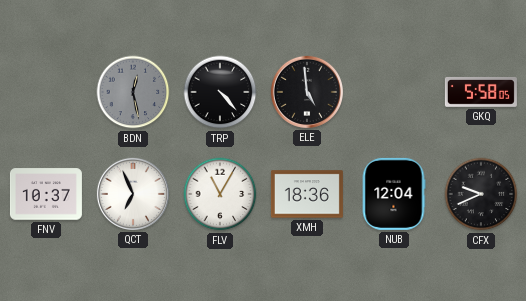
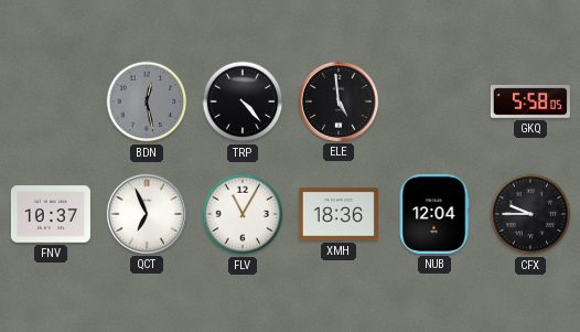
CFX: 9:41 -> 9:45
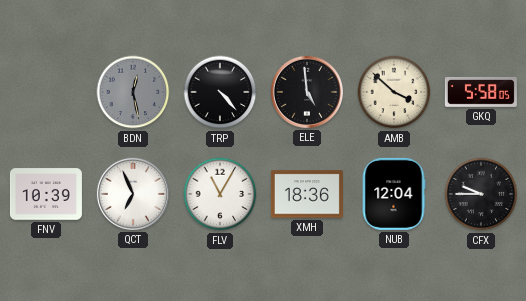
AMB: none -> 3:52
FNV: 10:37 -> 10:39
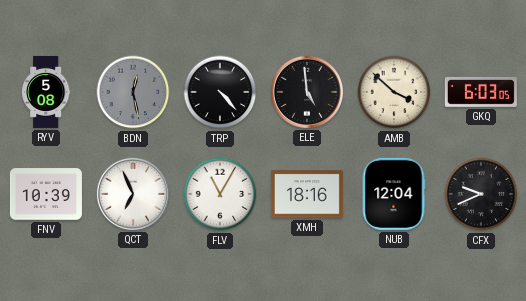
RYV: none -> 5:08
GKQ: 5:58 -> 6:03
XMH: 18:36 -> 18:16
CFX: 9:45 -> 9:41
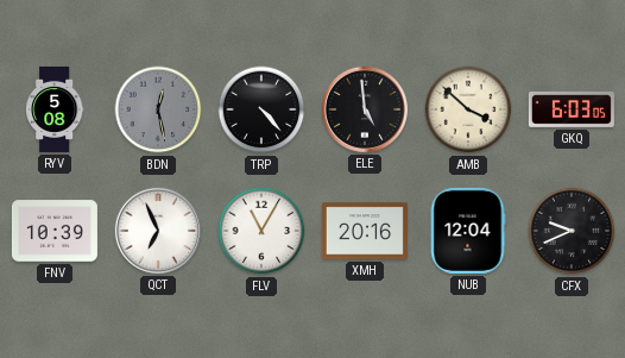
XMH: 18:16 -> 20:16
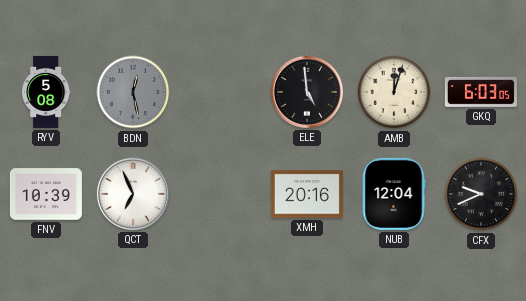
TRP: 4:23 -> none
AMB: 3:52 -> 12:03
FLV: 11:05 -> none
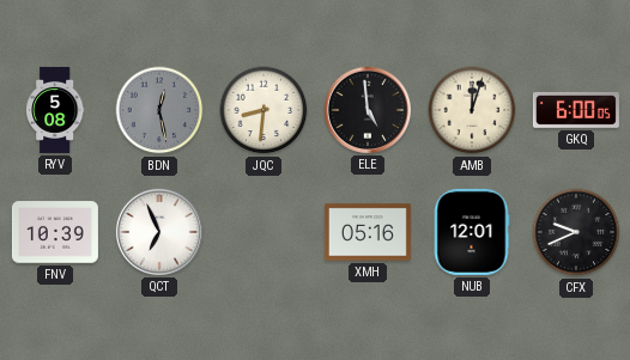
JQC: none -> 8:31
GKQ: 6:03 -> 6:00
XMH: 20:16 -> 05:16
NUB: 12:04 -> 12:01
